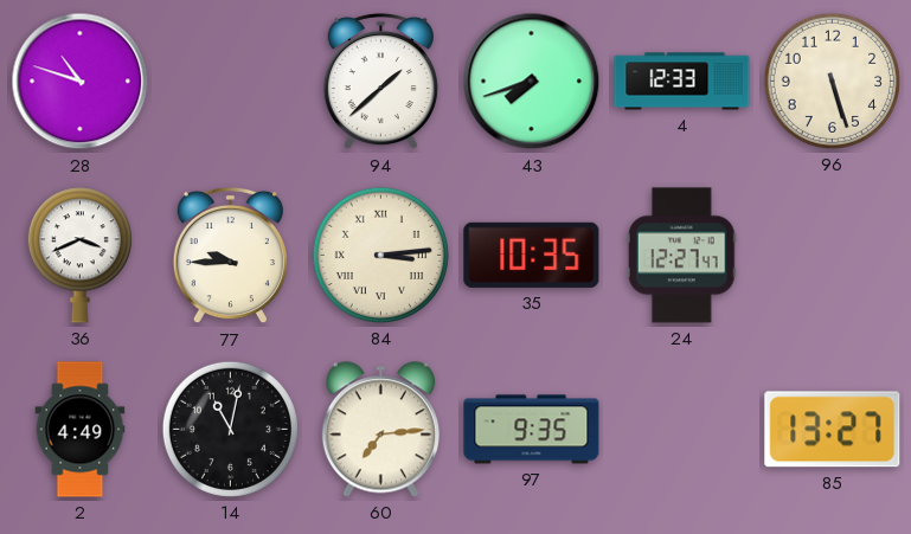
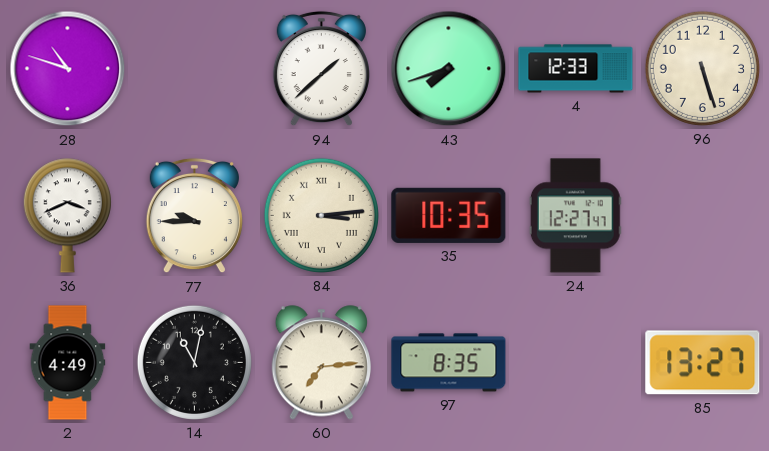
97: 9:35 -> 8:35
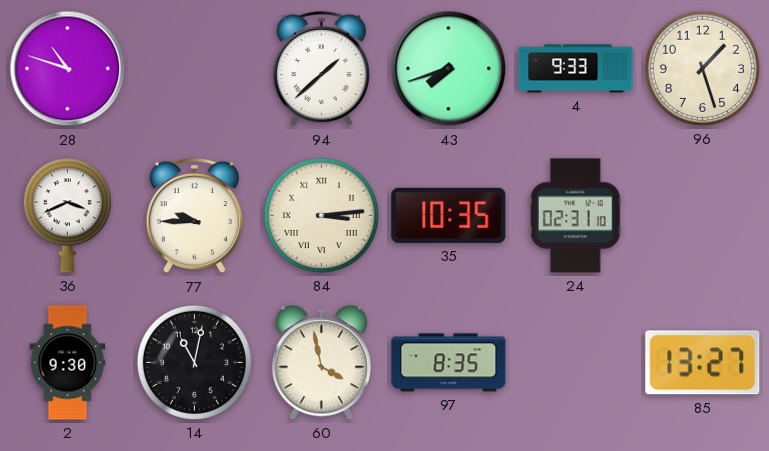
4: 12:33 -> 9:33
96: 5:27 -> 1:27
24: 12:27 -> 02:31
2: 4:49 -> 9:30
60: 7:14 -> 3:58
